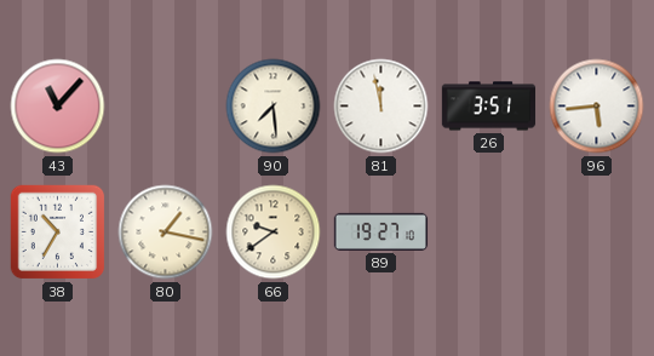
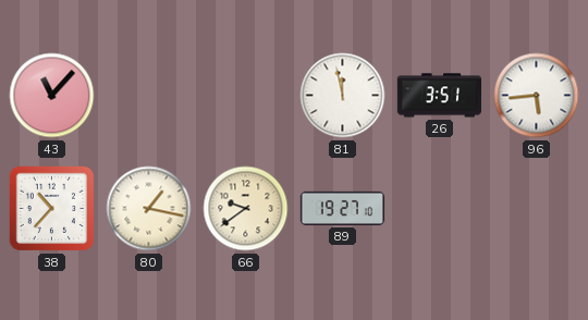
90: 7:29 -> none
38: 10:35 -> 10:37
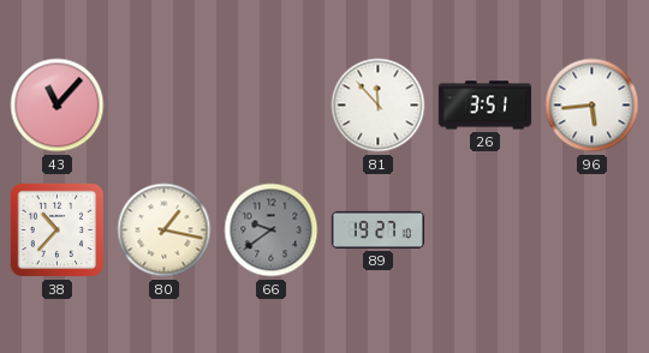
81: 11:58 -> 11:53
66 dial: cream -> grey
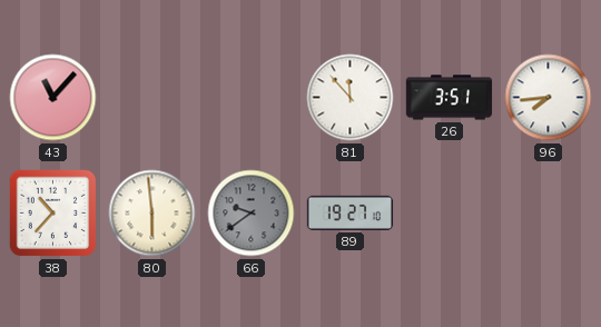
96: 5:44 -> 7:44
80: 1:17 -> 5:59
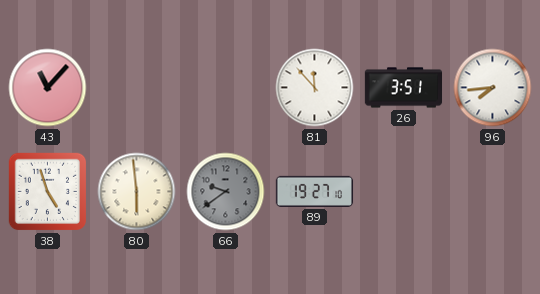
38: 10:37 -> 4:57
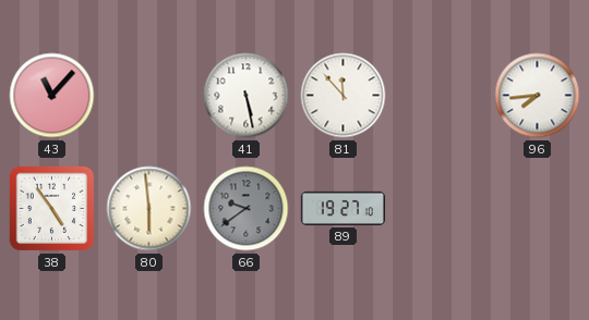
41: none -> 5:28
26: 3:51 -> none
38: 4:57 -> 4:54
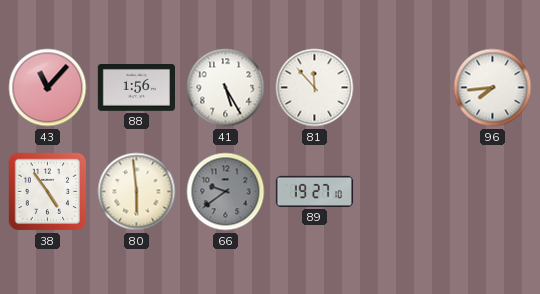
88: none -> 1:56
41: 5:28 -> 5:25
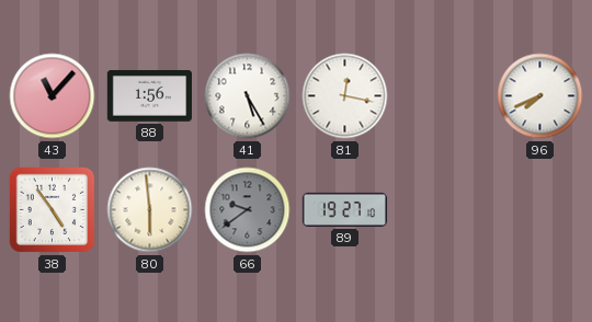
81: 11:53 -> 12:17
96: 7:44 -> 7:41
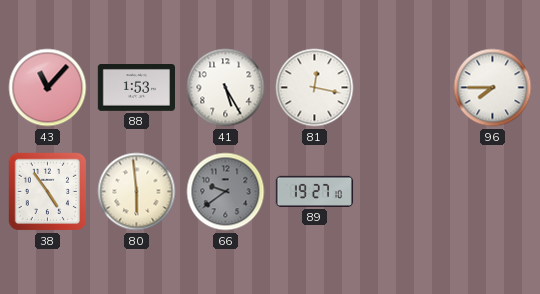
88: 1:56 -> 1:53
96: 7:41 -> 7:45
